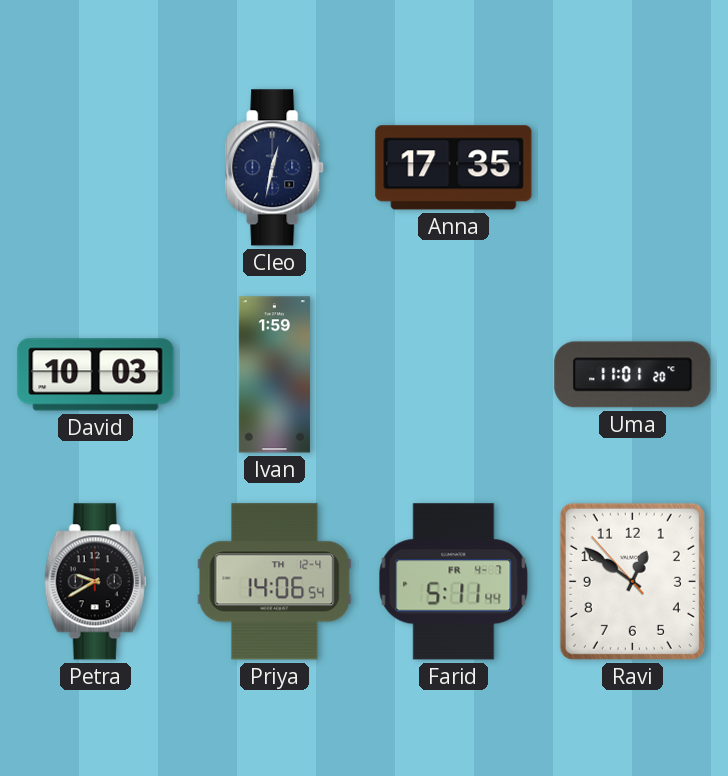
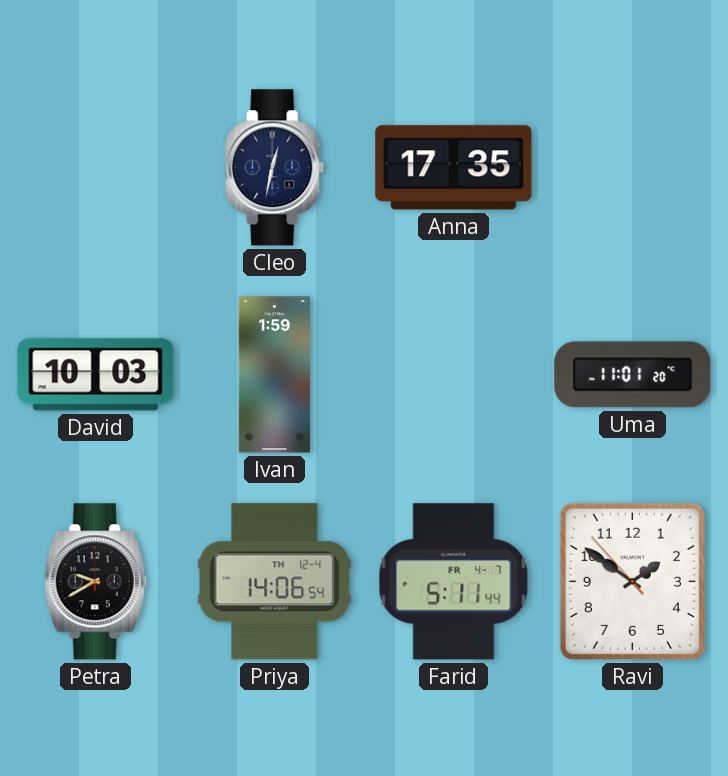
Ravi: 12:50 -> 1:50
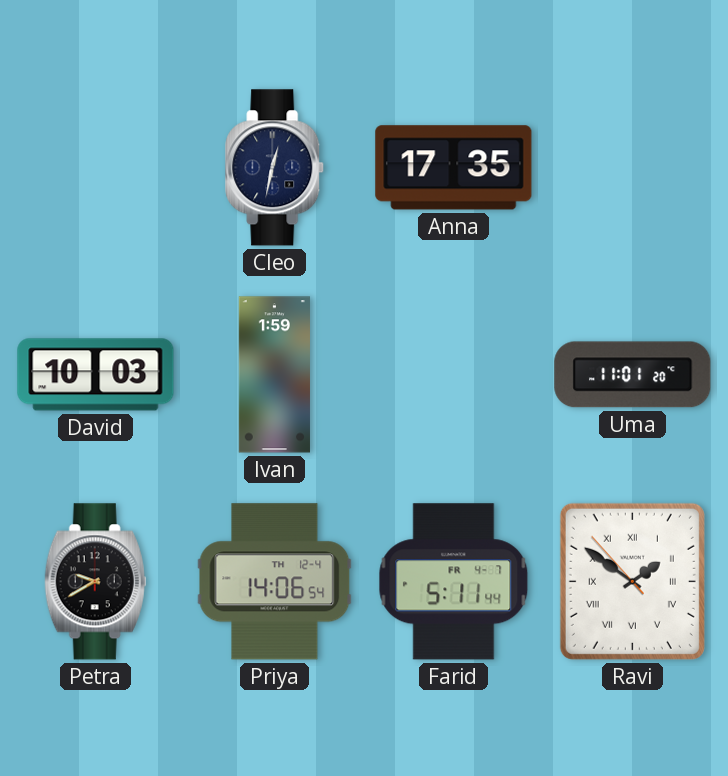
Ravi numerals: Arabic -> Roman
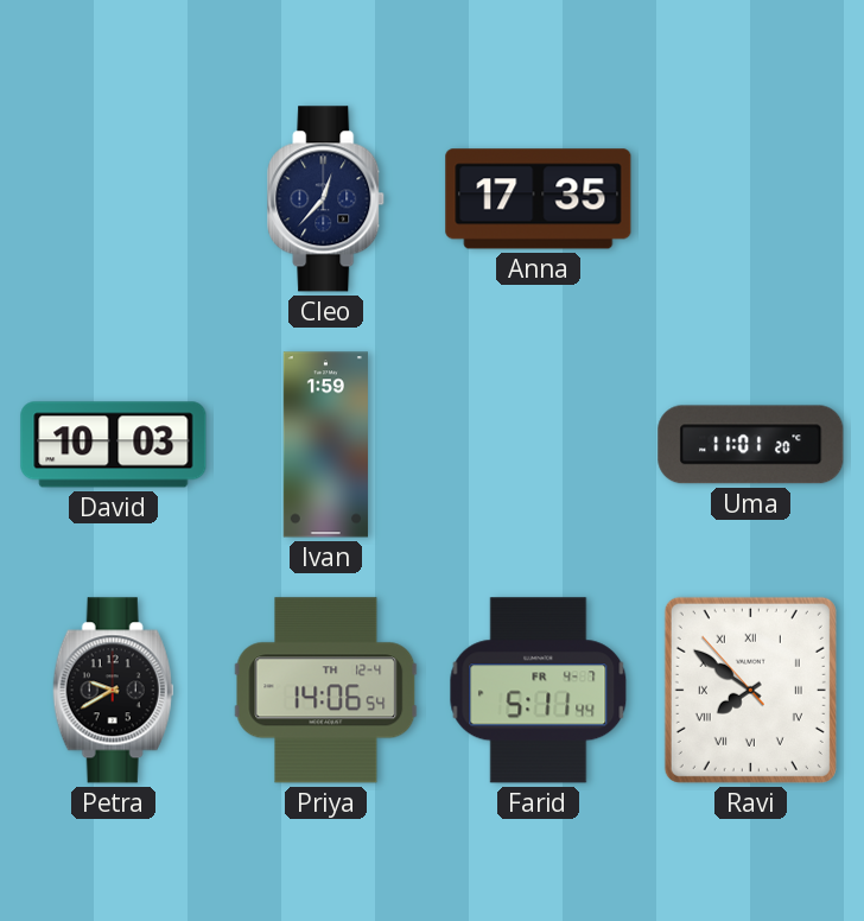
Cleo: 12:32 -> 12:37
Ravi: 1:50 -> 7:50
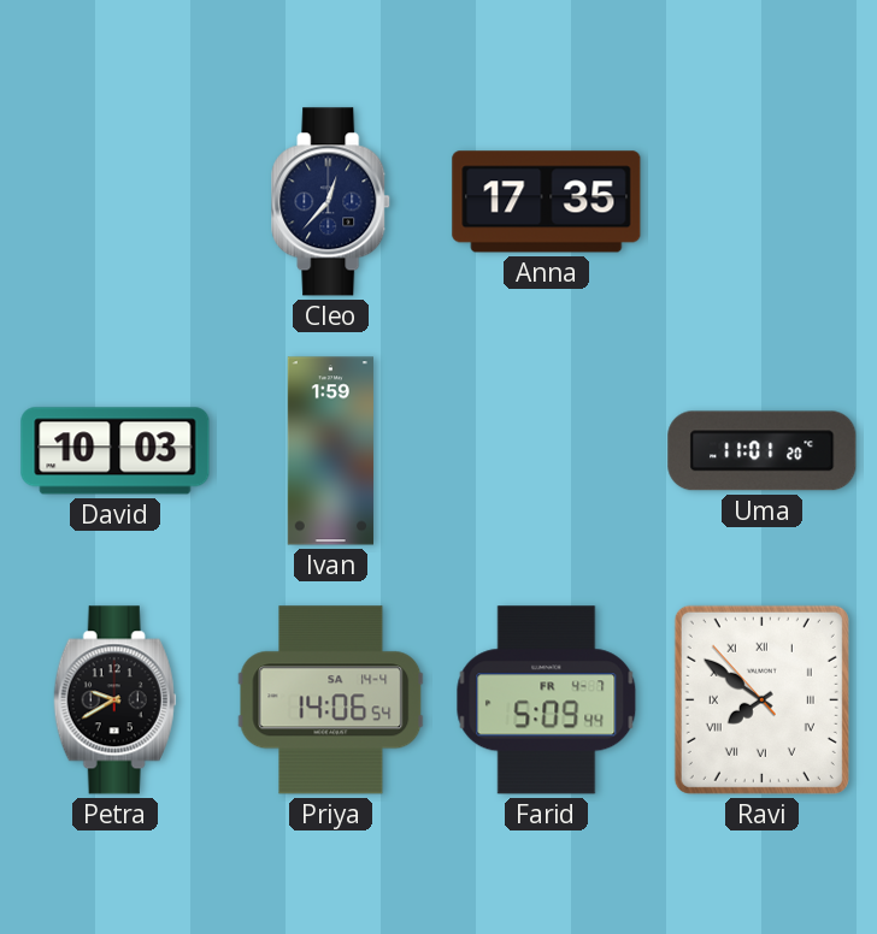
Priya date: TH 12-4 -> SA 14-4
Farid: 5:11 -> 5:09
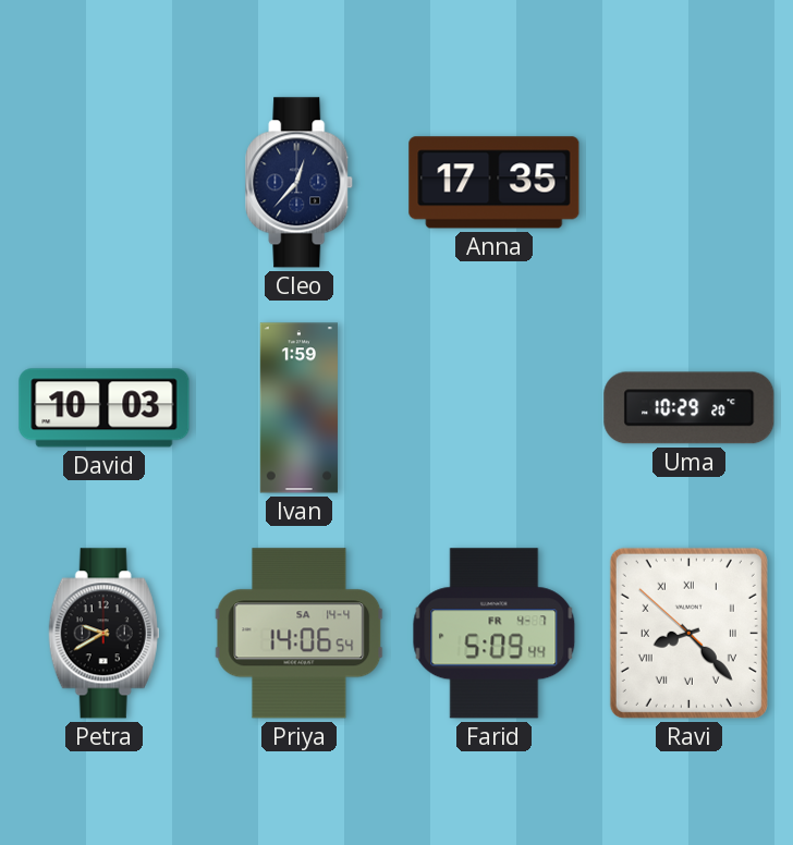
Uma: 11:01 -> 10:29
Ravi: 7:50 -> 8:22
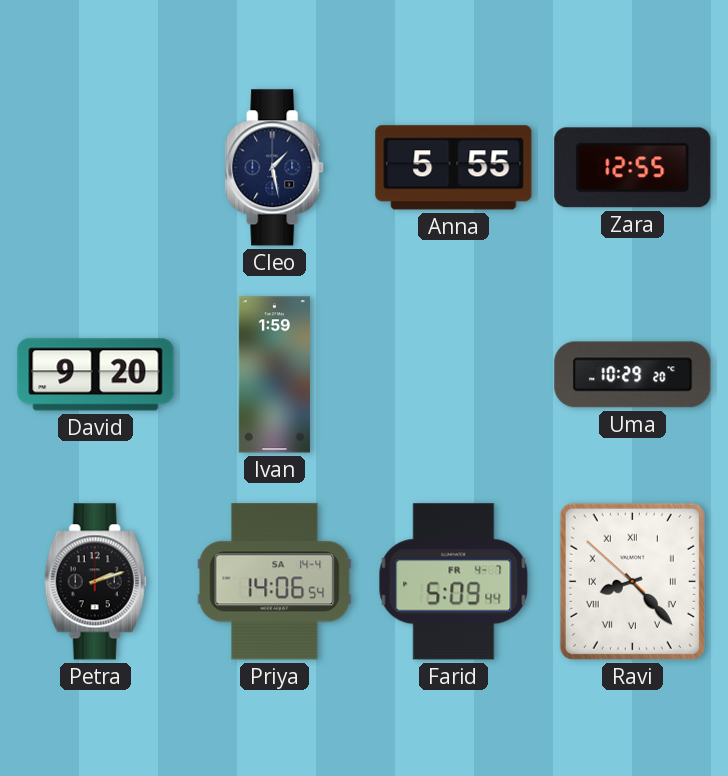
Cleo: 12:37 -> 1:28
Anna: 17:35 -> 5:55
Zara: none -> 12:55
David: 10:03 -> 9:20
Petra: 9:40 -> 2:12
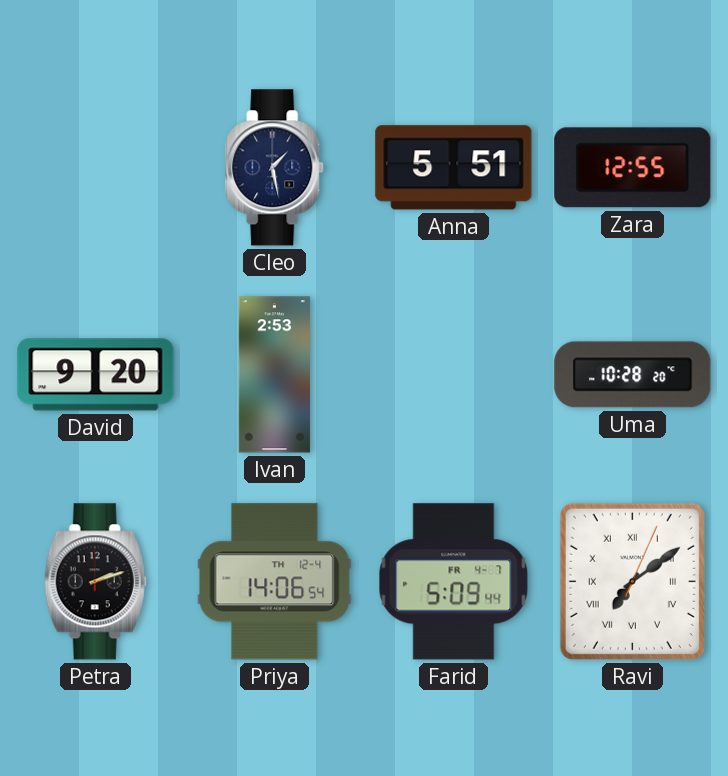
Anna: 5:55 -> 5:51
Ivan: 1:59 -> 2:53
Uma: 10:29 -> 10:28
Priya date: SA 14-4 -> TH 12-4
Ravi: 8:22 -> 7:09
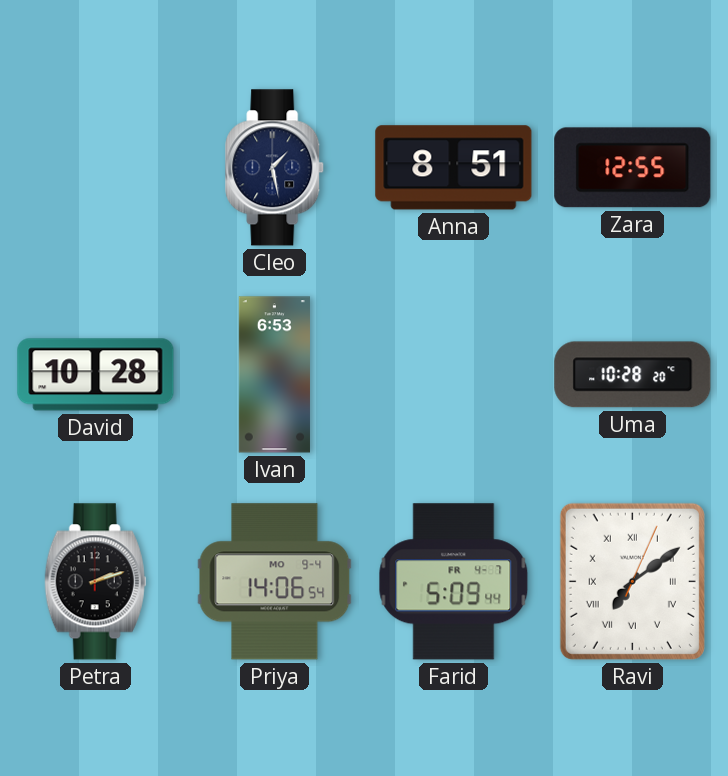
Anna: 5:51 -> 8:51
David: 9:20 -> 10:28
Ivan: 2:53 -> 6:53
Priya date: TH 12-4 -> MO 9-4
